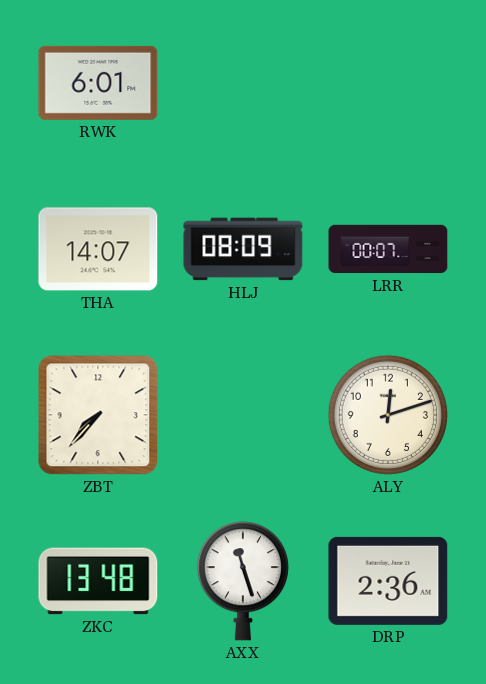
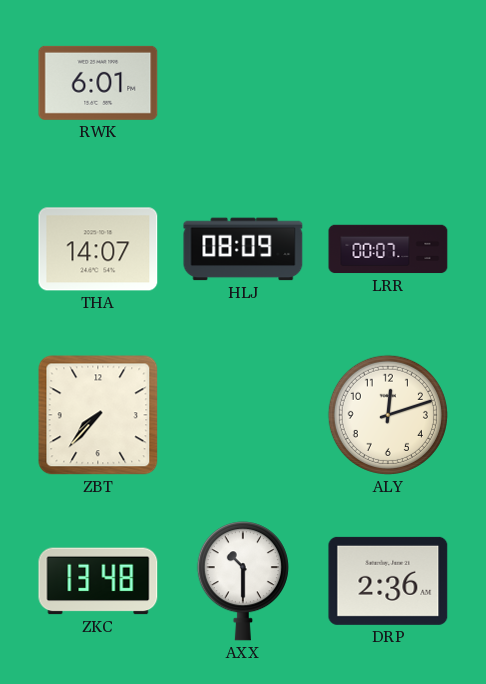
AXX: 11:27 -> 10:30
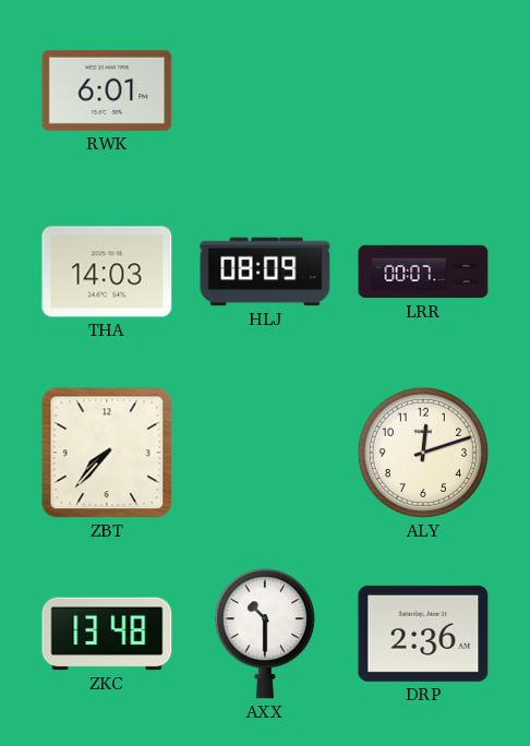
THA: 14:07 -> 14:03
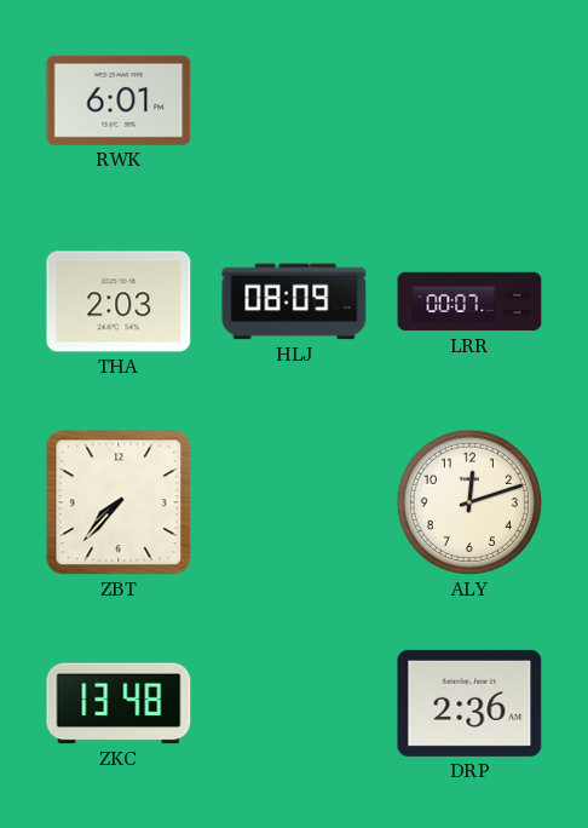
THA: 14:03 -> 2:03
AXX: 10:30 -> none
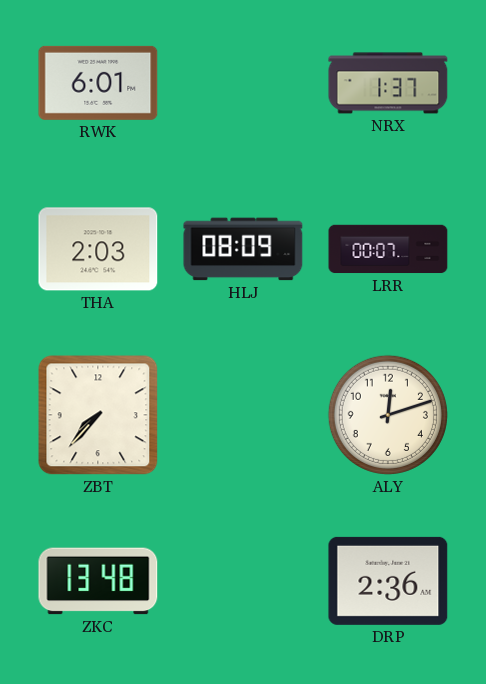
NRX: none -> 1:37
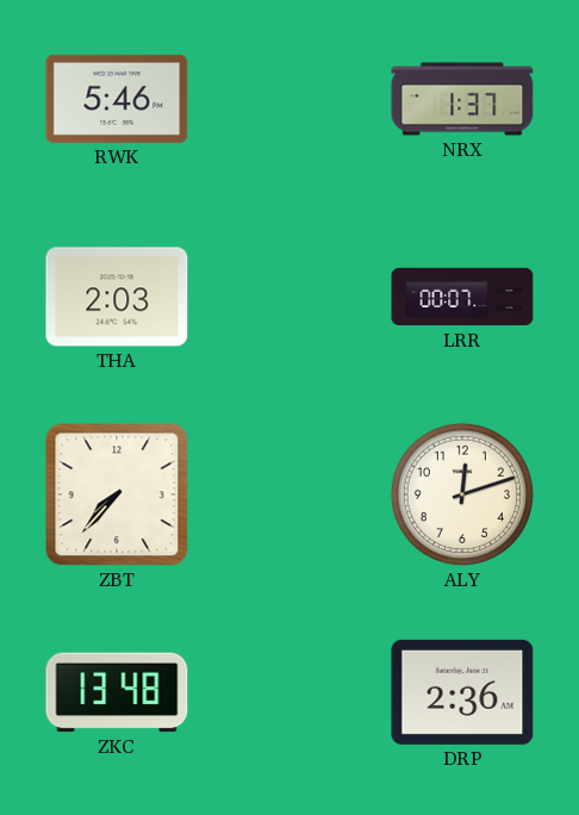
RWK: 6:01 -> 5:46
HLJ: 08:09 -> none
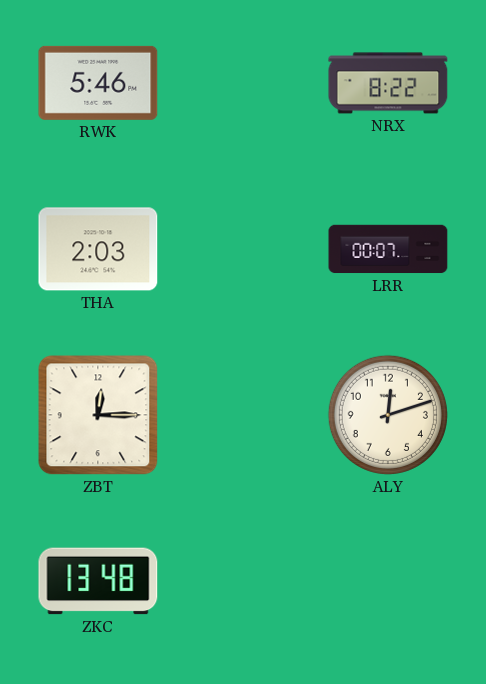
NRX: 1:37 -> 8:22
ZBT: 7:37 -> 12:15
DRP: 2:36 -> none
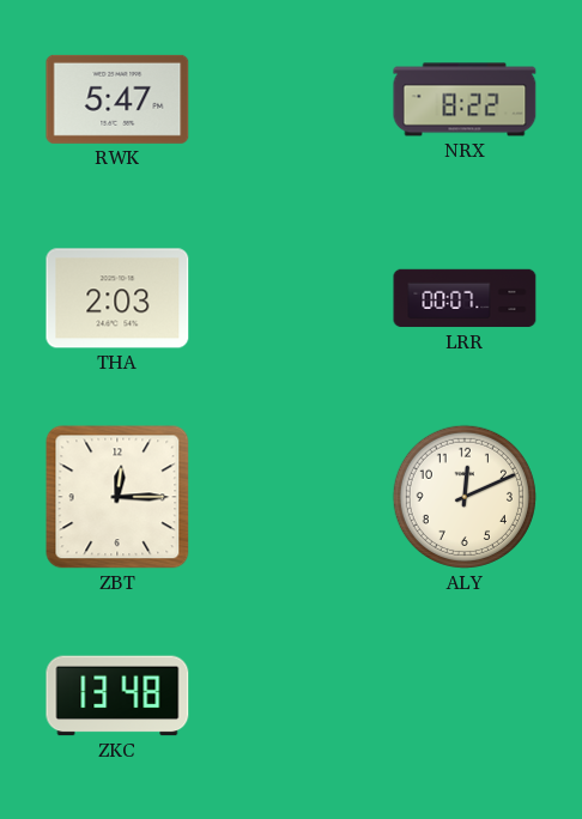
RWK: 5:46 -> 5:47
ALY: 12:12 -> 12:11
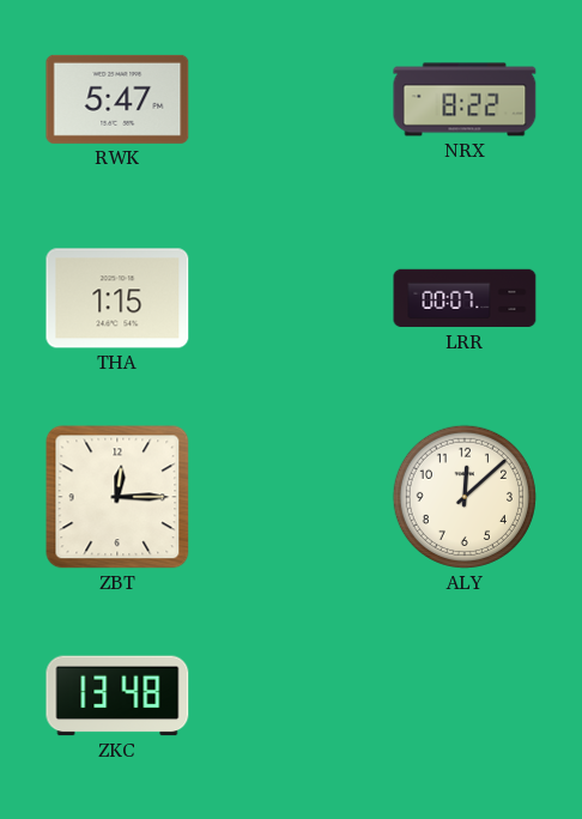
THA: 2:03 -> 1:15
ALY: 12:11 -> 12:08
